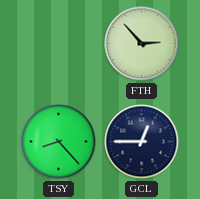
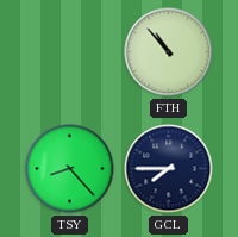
FTH: 2:53 -> 10:53
GCL: 12:45 -> 7:45
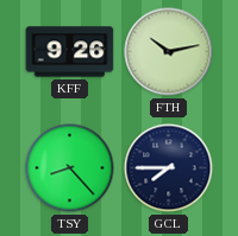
KFF: none -> 9:26
FTH: 10:53 -> 10:13
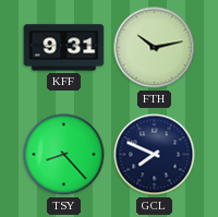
KFF: 9:26 -> 9:31
GCL: 7:45 -> 7:49
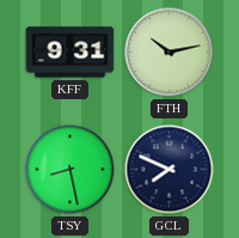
TSY: 8:23 -> 8:28
